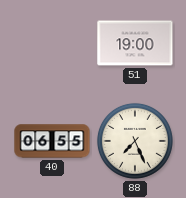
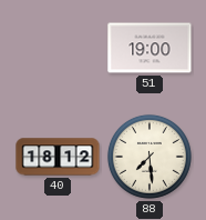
40: 06:55 -> 18:12
88: 7:26 -> 7:29
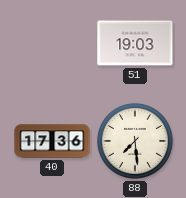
51: 19:00 -> 19:03
40: 18:12 -> 17:36
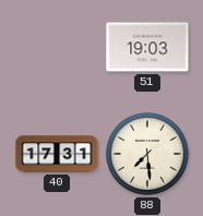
40: 17:36 -> 17:31
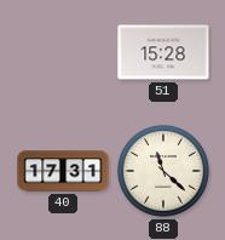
51: 19:03 -> 15:28
88: 7:29 -> 11:22
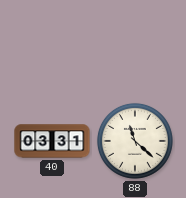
51: 15:28 -> none
40: 17:31 -> 03:31
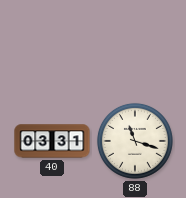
88: 11:22 -> 11:18
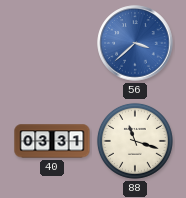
56: none -> 3:38
